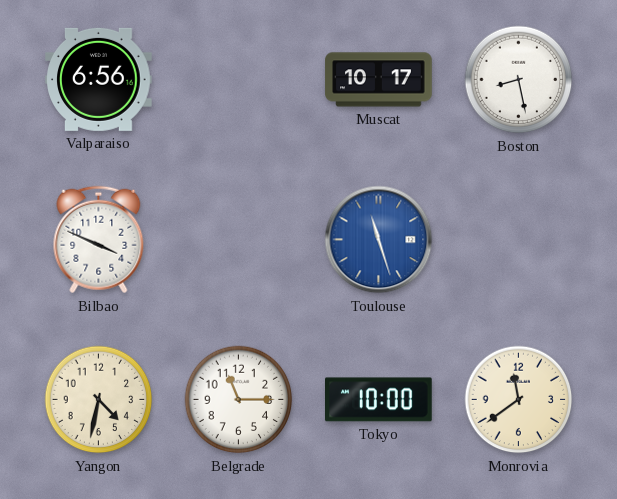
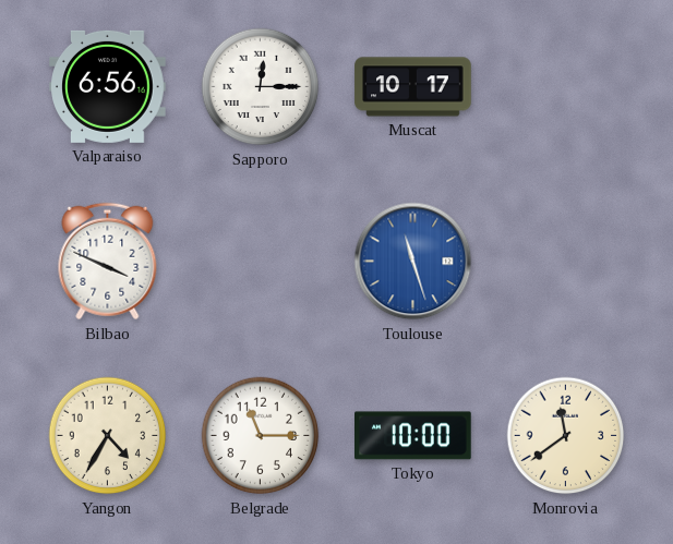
Sapporo: none -> 12:15
Boston: 8:28 -> none
Yangon: 4:32 -> 4:35
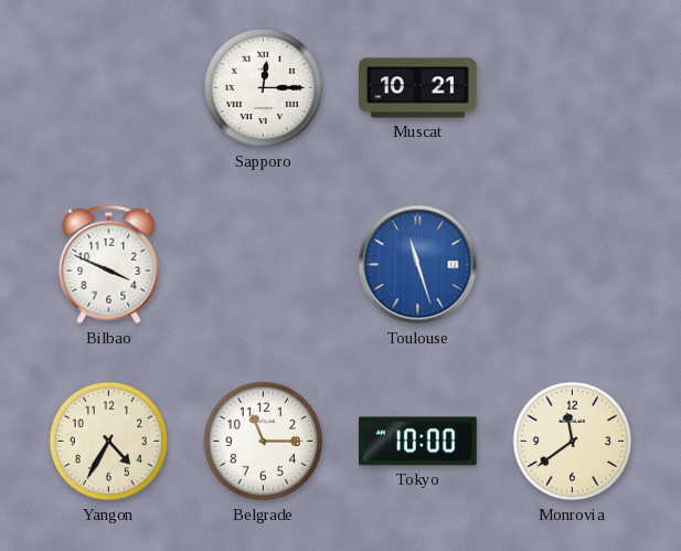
Valparaiso: 6:56 -> none
Muscat: 10:17 -> 10:21
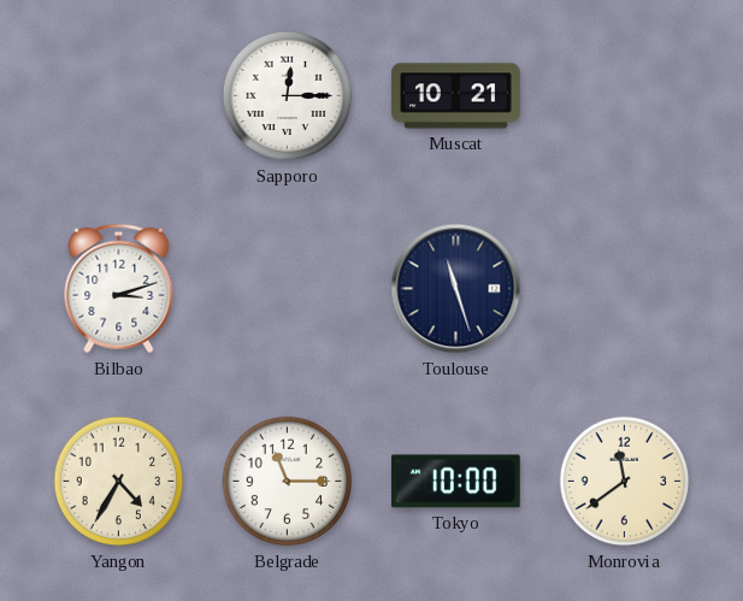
Bilbao: 3:49 -> 3:12
Toulouse dial: blue -> navy
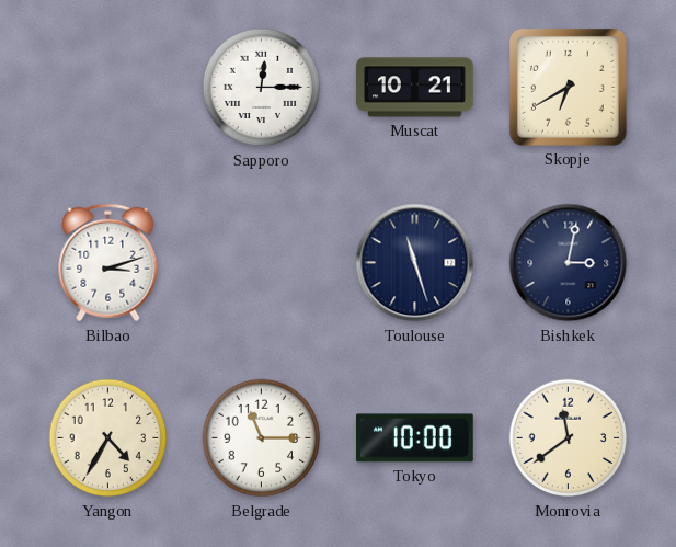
Skopje: none -> 6:40
Bishkek: none -> 3:02
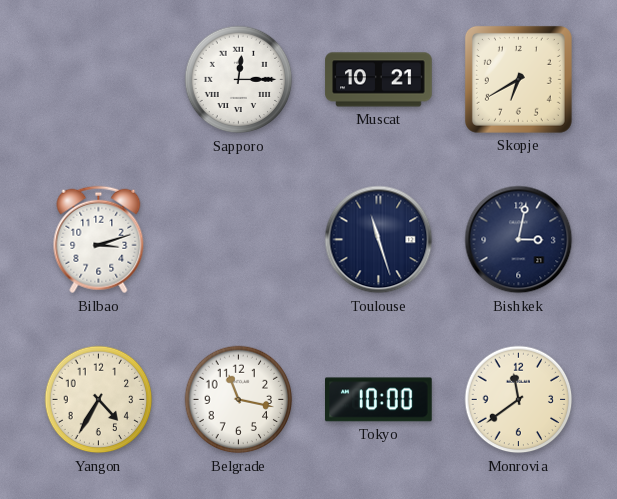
Belgrade: 11:15 -> 11:17
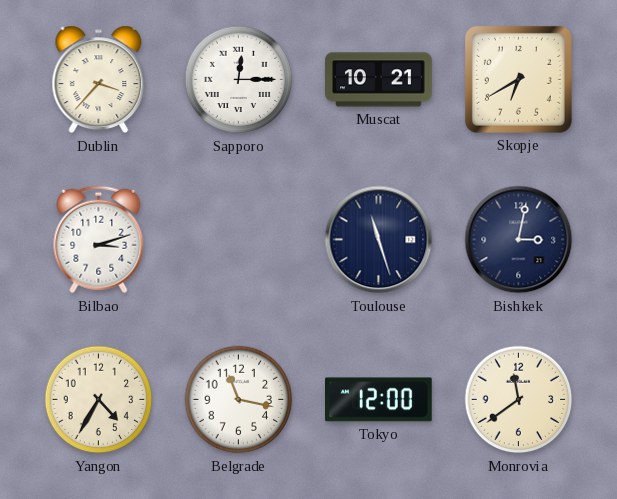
Dublin: none -> 3:37
Tokyo: 10:00 -> 12:00
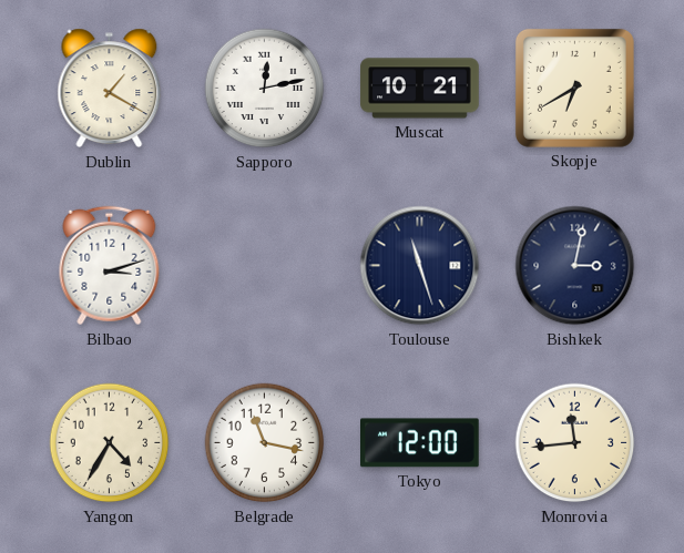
Dublin: 3:37 -> 1:20
Sapporo: 12:15 -> 12:13
Monrovia: 11:39 -> 11:44
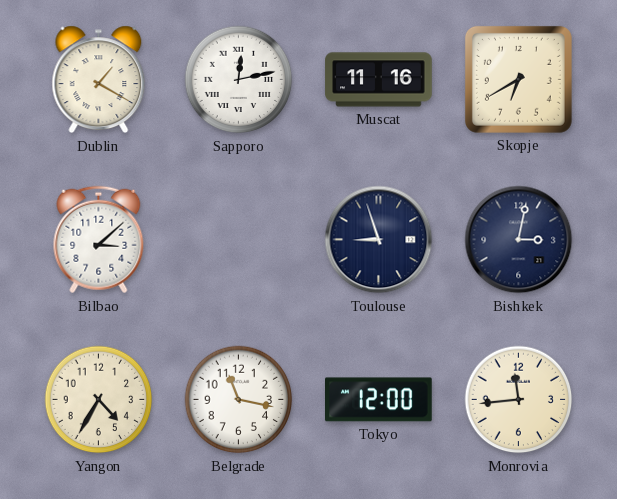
Muscat: 10:21 -> 11:16
Bilbao: 3:12 -> 3:08
Toulouse: 11:27 -> 8:57
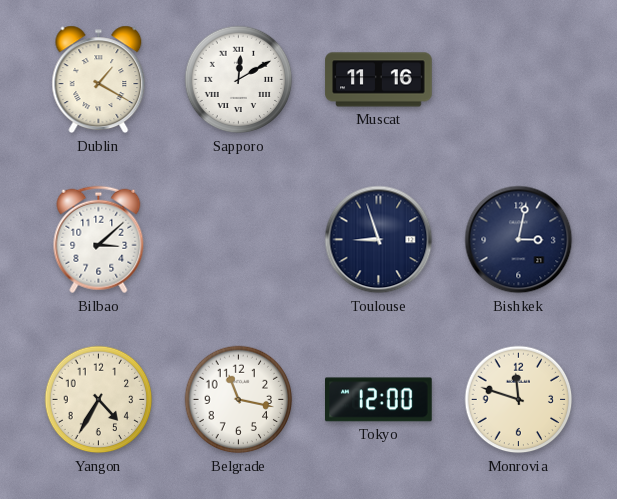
Sapporo: 12:13 -> 12:10
Skopje: 6:40 -> none
Monrovia: 11:44 -> 11:48
